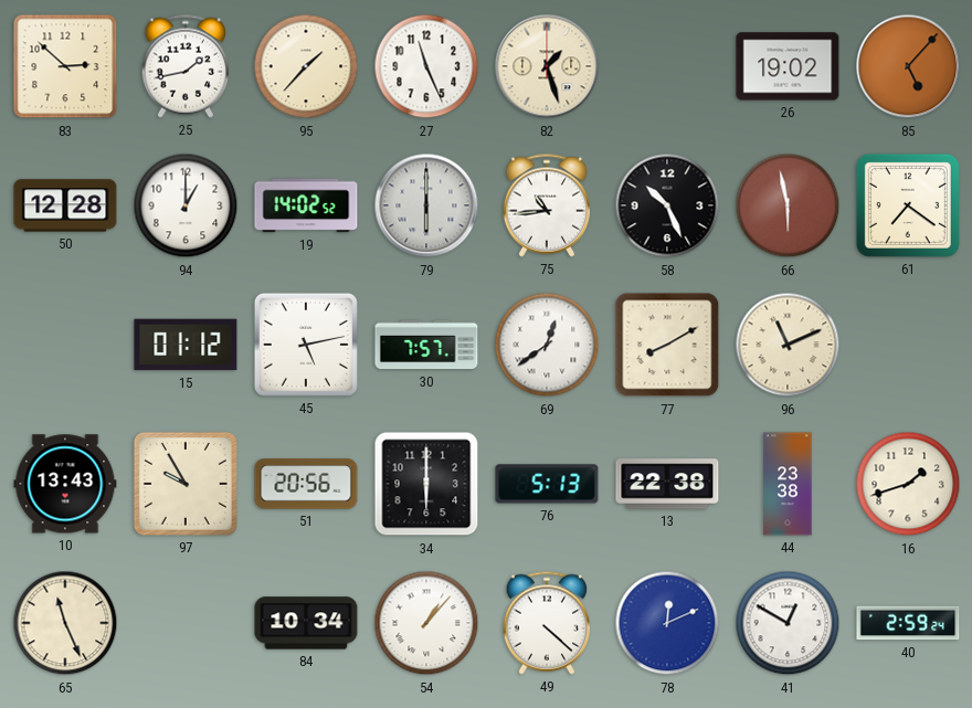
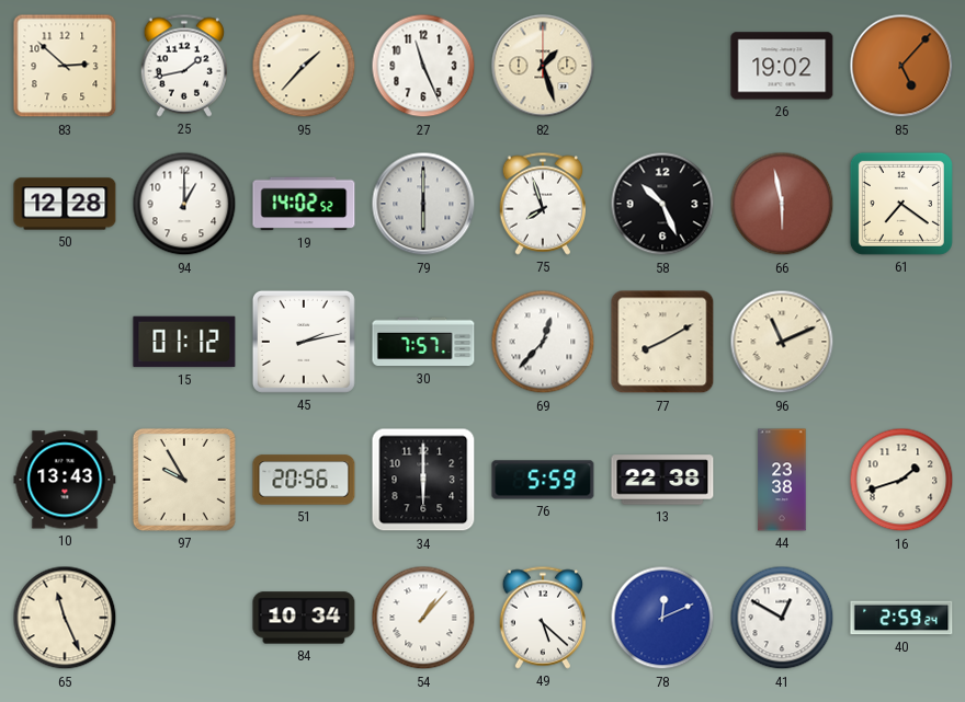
75: 10:44 -> 7:57
45: 5:13 -> 2:13
69: 12:39 -> 12:37
76: 5:13 -> 5:59
49: 4:22 -> 5:22
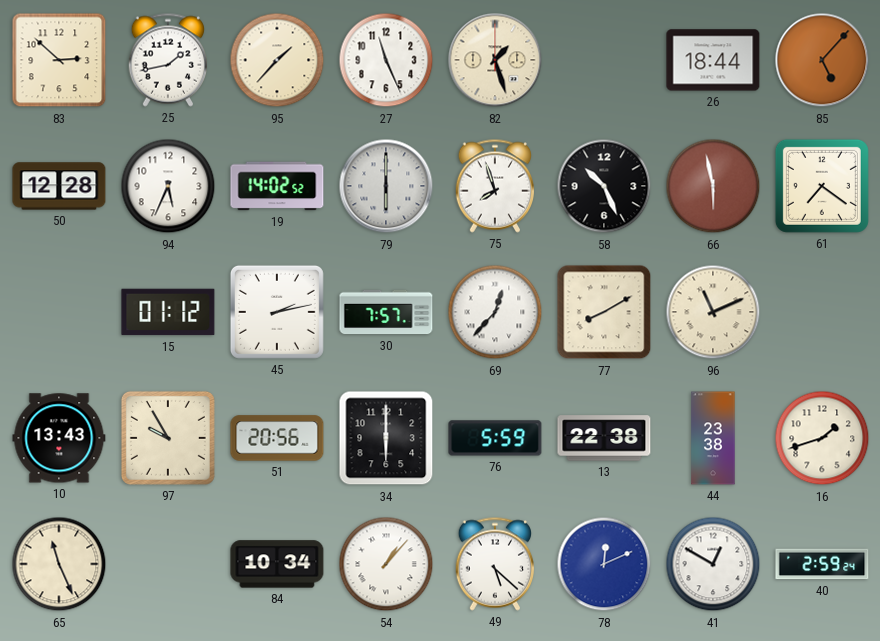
26: 19:02 -> 18:44
94: 1:00 -> 5:34
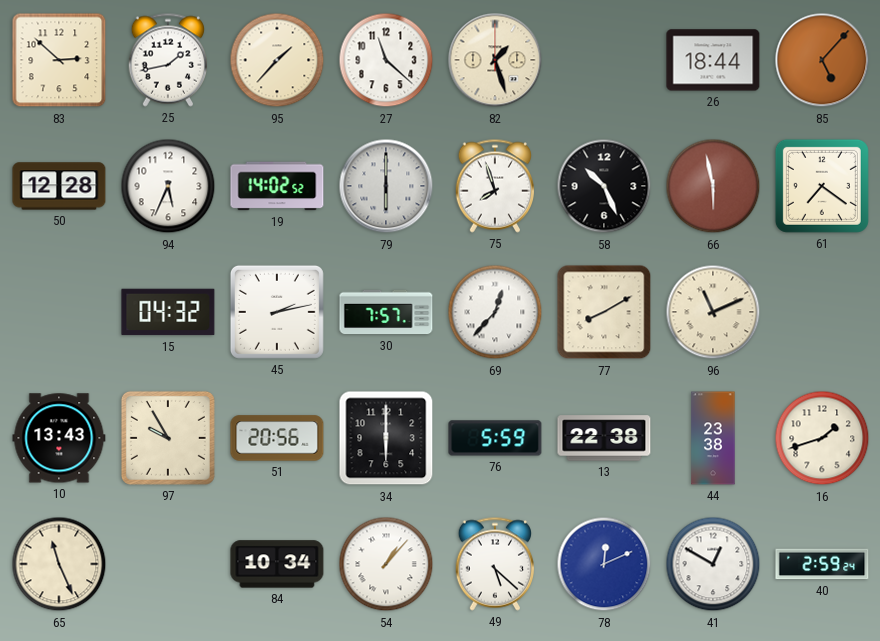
27: 11:26 -> 11:22
15: 01:12 -> 04:32
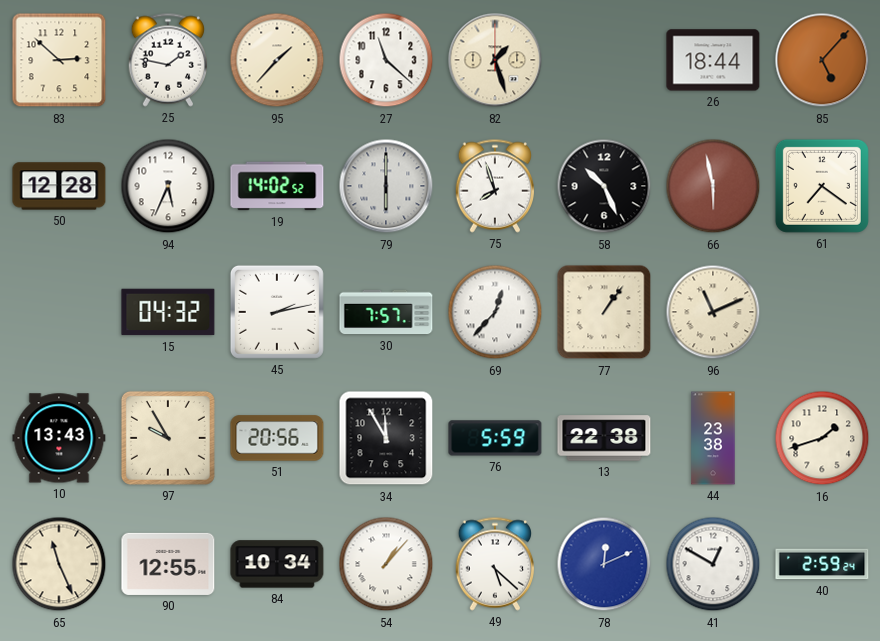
25: 1:43 -> 1:47
77: 8:10 -> 1:06
34: 6:00 -> 11:55
90: none -> 12:55
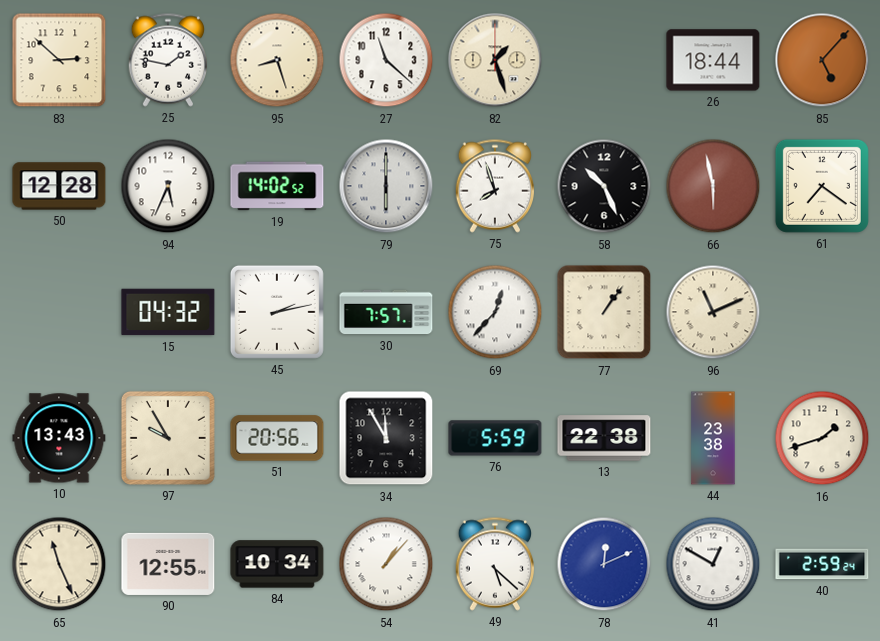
95: 1:37 -> 8:27
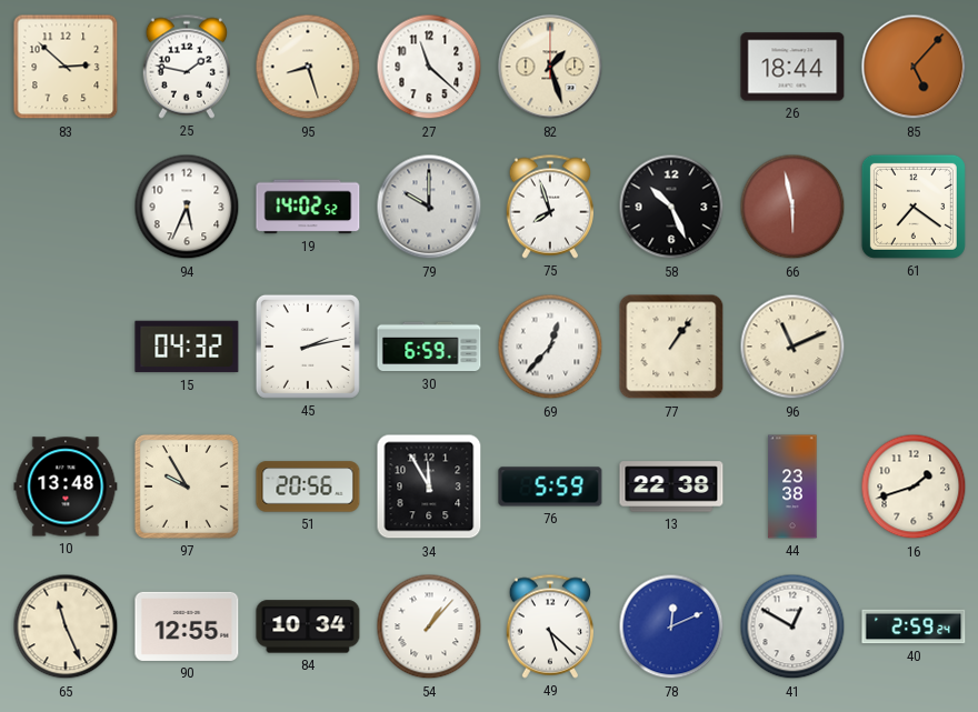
50: 12:28 -> none
79: 6:00 -> 10:00
30: 7:57 -> 6:59
10: 13:43 -> 13:48
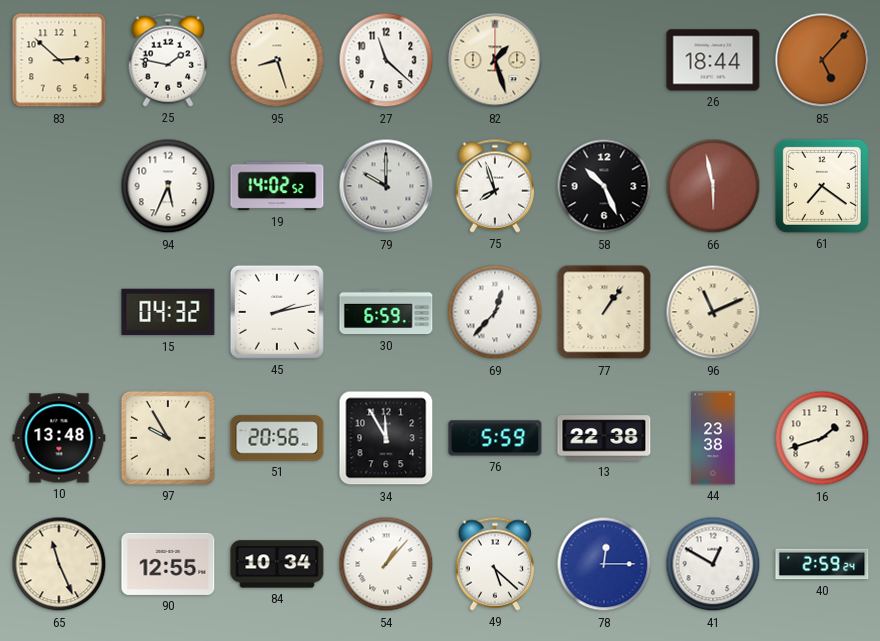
78: 12:11 -> 12:15
